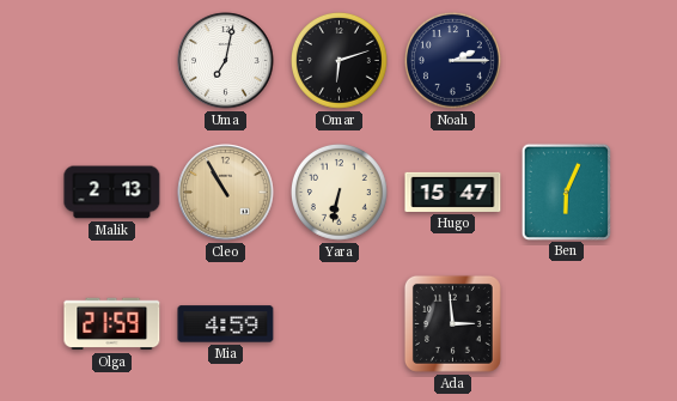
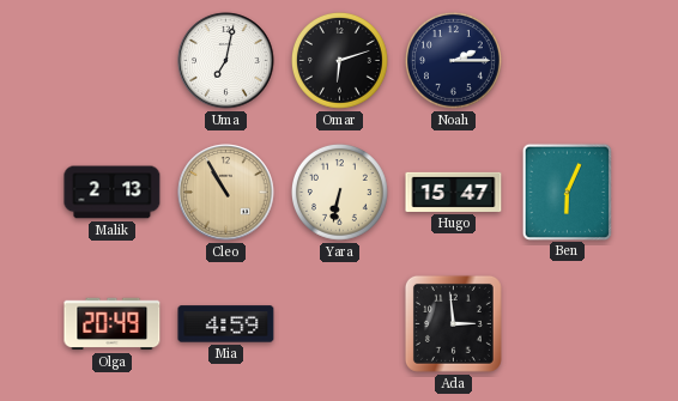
Olga: 21:59 -> 20:49
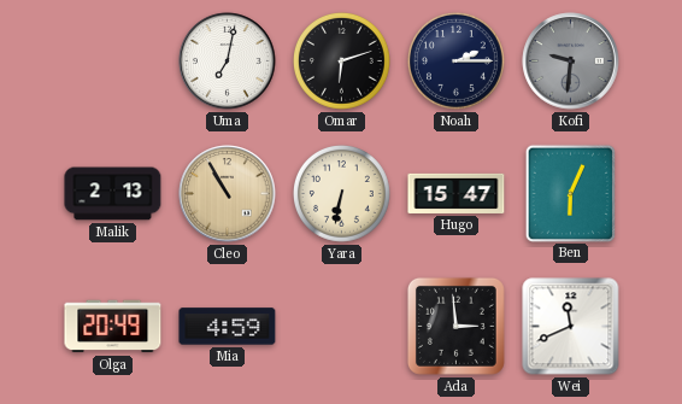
Kofi: none -> 9:31
Wei: none -> 11:41
